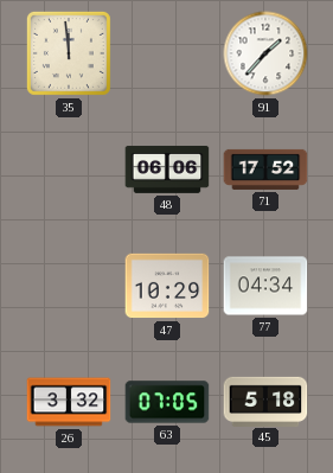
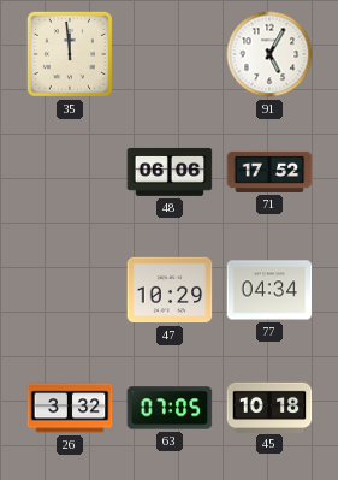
91: 1:37 -> 5:05
45: 5:18 -> 10:18
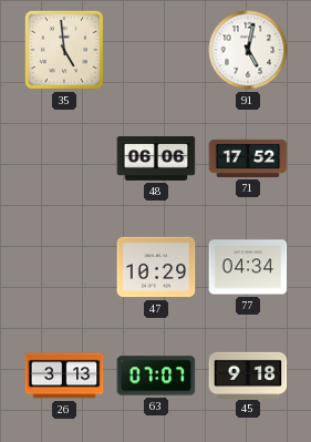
35: 11:59 -> 4:59
91: 5:05 -> 5:02
26: 3:32 -> 3:13
63: 07:05 -> 07:07
45: 10:18 -> 9:18
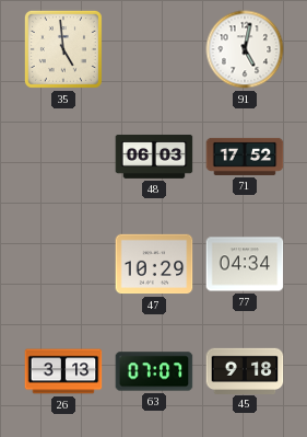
48: 06:06 -> 06:03
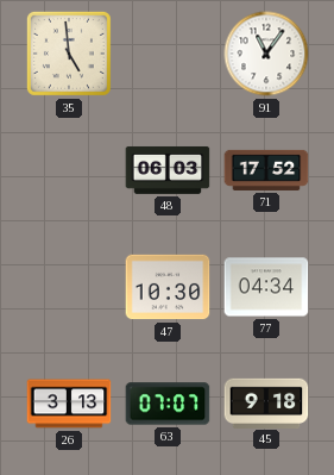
91: 5:02 -> 11:06
47: 10:29 -> 10:30
